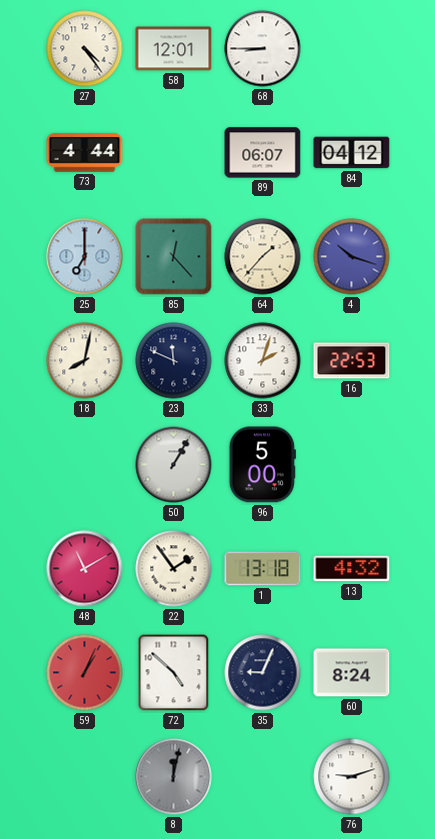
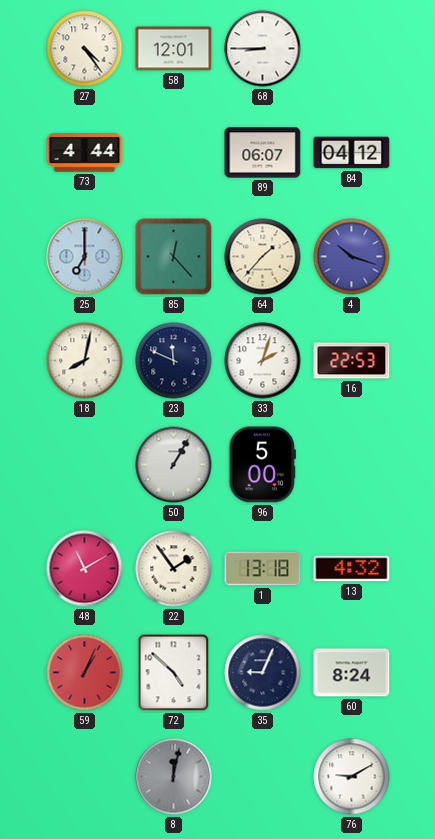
76: 9:12 -> 9:10
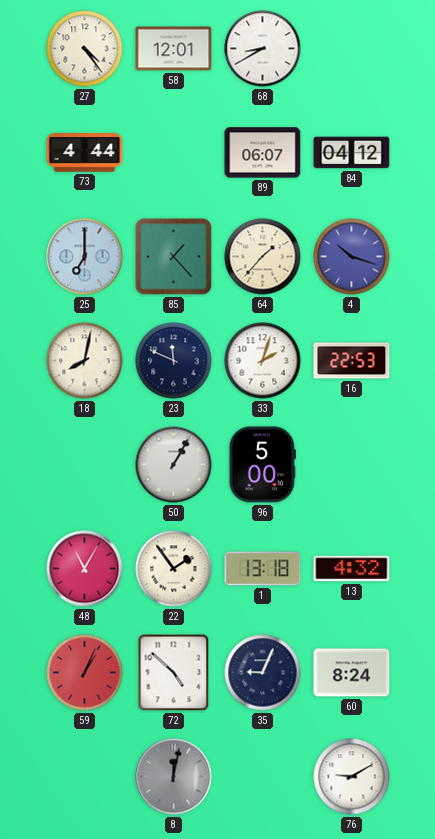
68: 8:45 -> 8:40
85: 12:23 -> 1:23
48: 11:10 -> 11:05
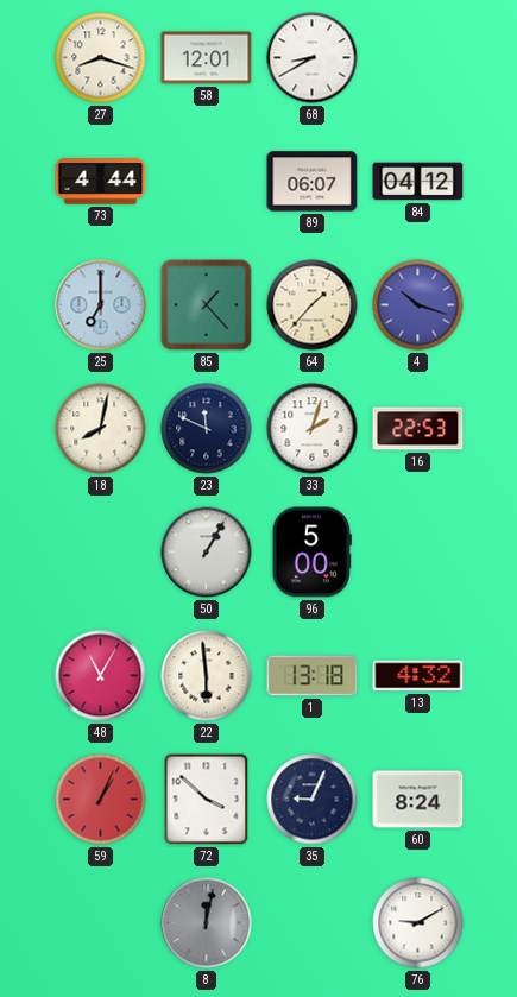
27: 4:24 -> 8:18
22: 1:54 -> 5:59
72: 4:52 -> 3:52
